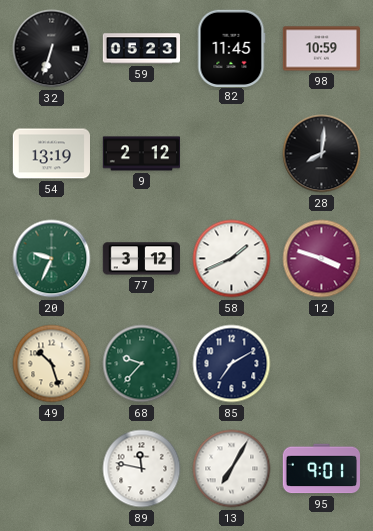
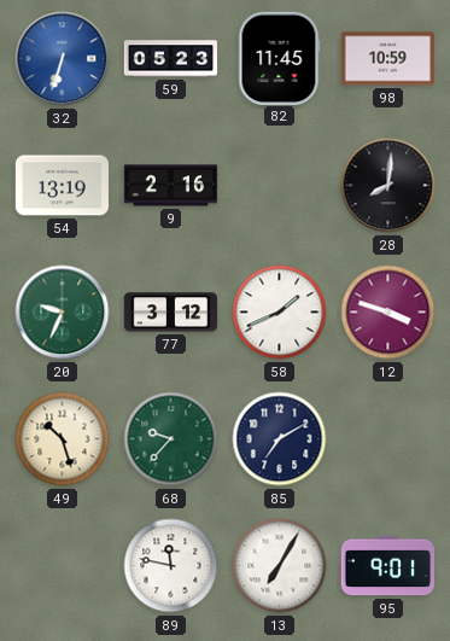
32 dial: black -> blue
9: 2:12 -> 2:16
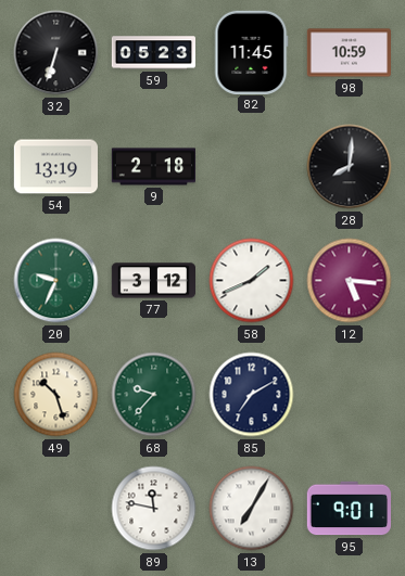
32 dial: blue -> black
9: 2:16 -> 2:18
12: 3:48 -> 5:16
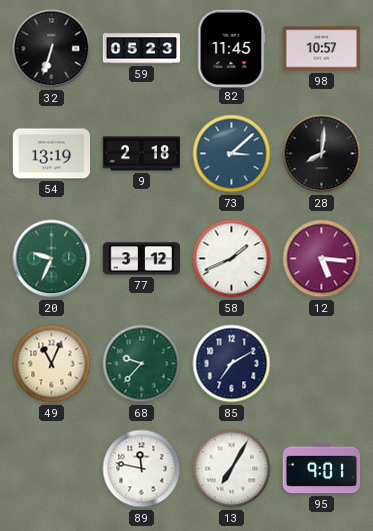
98: 10:59 -> 10:57
73: none -> 3:08
49: 10:27 -> 11:04
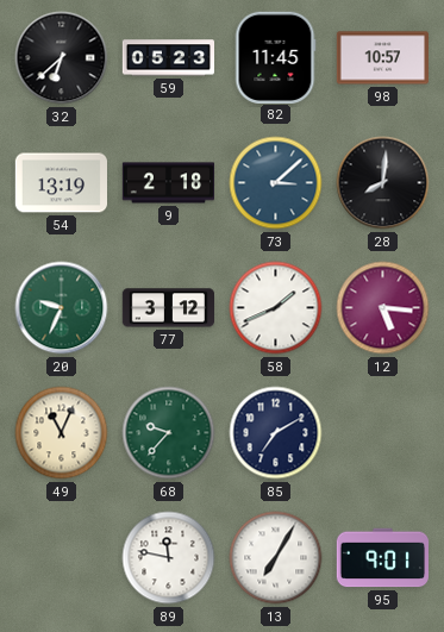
32: 6:33 -> 6:38
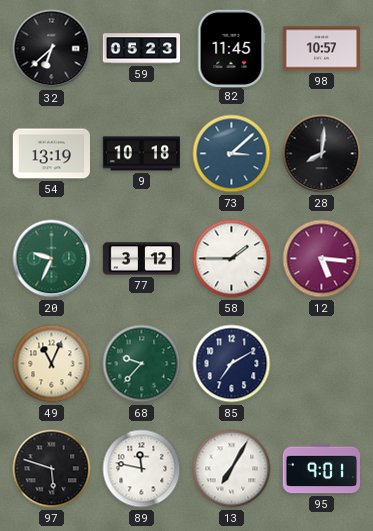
9: 2:18 -> 10:18
58: 1:41 -> 1:45
97: none -> 5:48
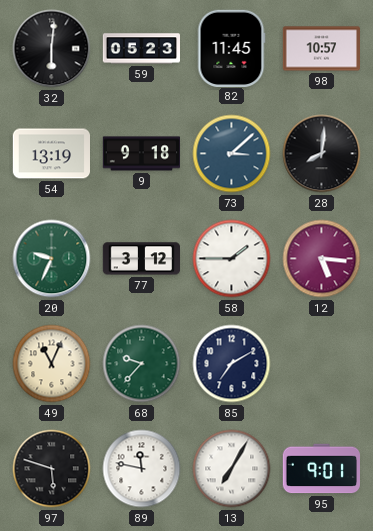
32: 6:38 -> 6:01
9: 10:18 -> 9:18
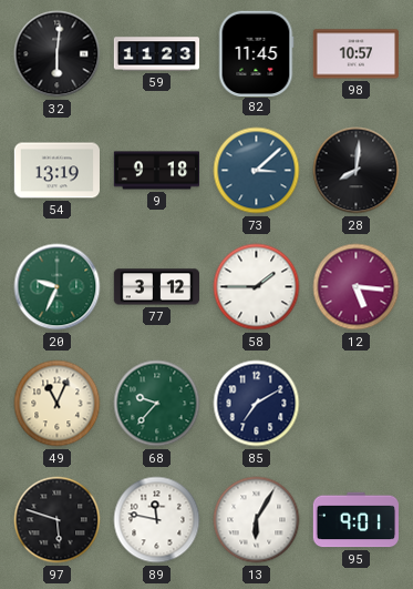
59: 05:23 -> 11:23
13: 7:05 -> 6:05
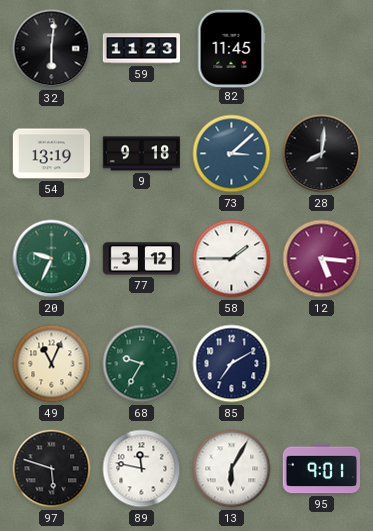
98: 10:57 -> none
68: 9:37 -> 9:35
